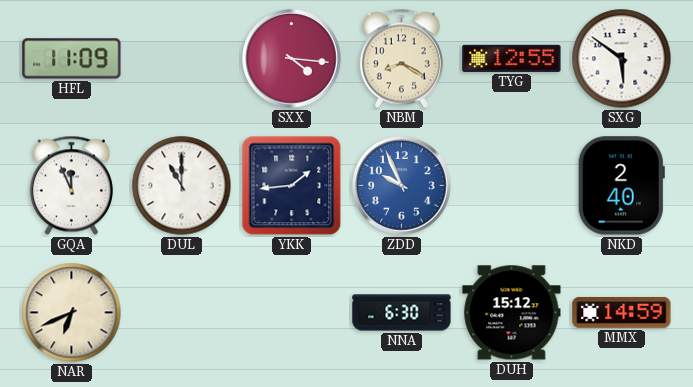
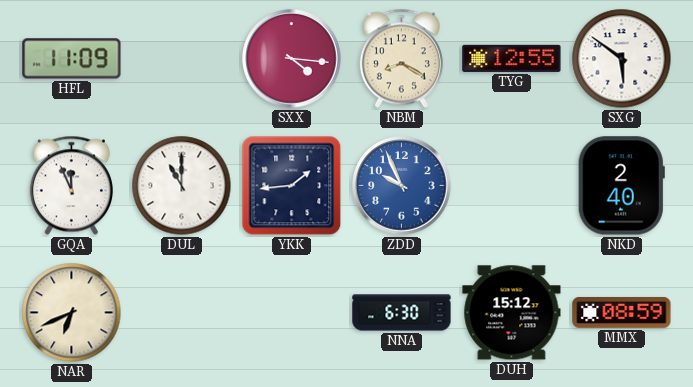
MMX: 14:59 -> 08:59
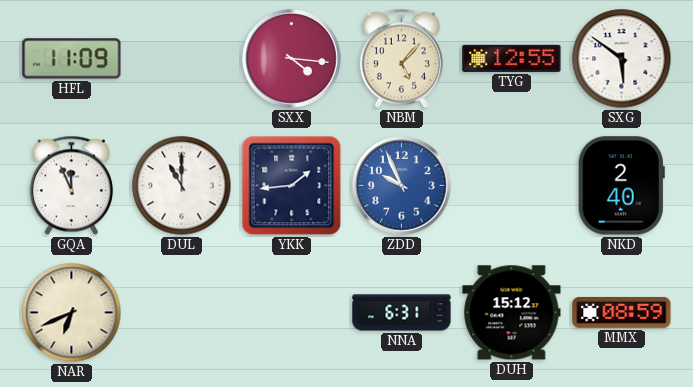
NBM: 8:20 -> 5:07
NNA: 6:30 -> 6:31
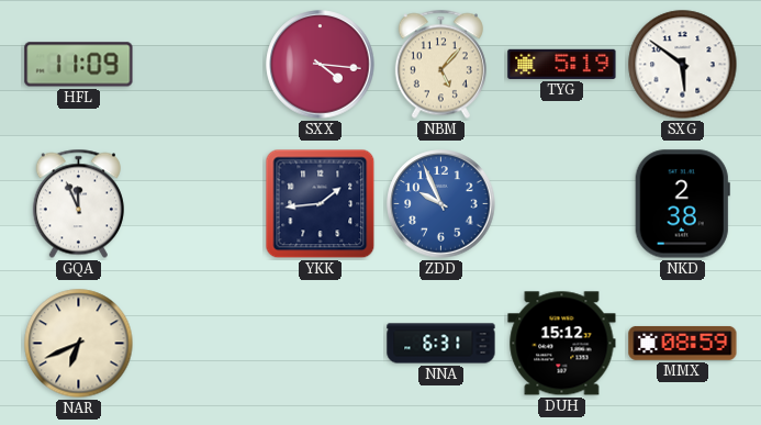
TYG: 12:55 -> 5:19
DUL: 11:00 -> none
NKD: 2:40 -> 2:38
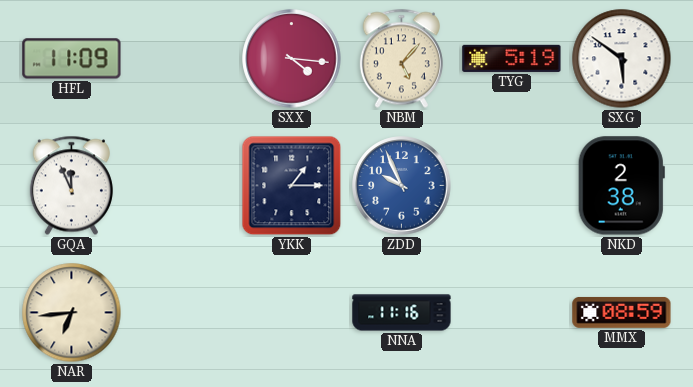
YKK: 1:44 -> 1:15
NAR: 6:41 -> 6:44
NNA: 6:31 -> 11:16
DUH: 15:12 -> none
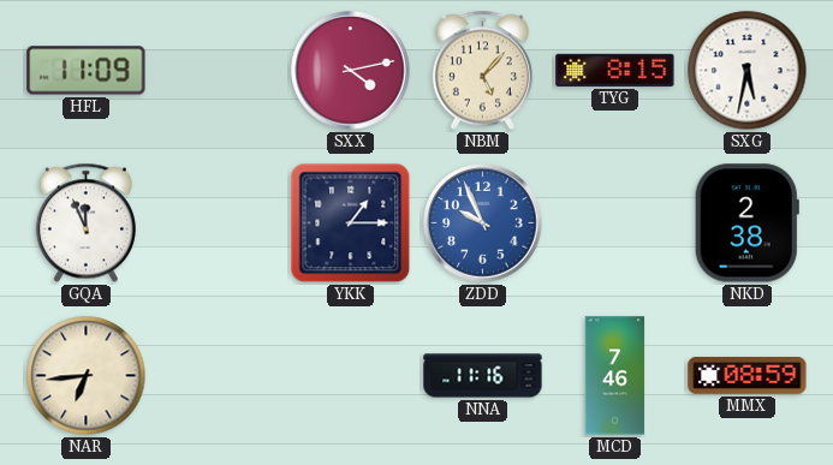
SXX: 4:16 -> 4:13
TYG: 5:19 -> 8:15
SXG: 5:51 -> 5:32
MCD: none -> 7:46
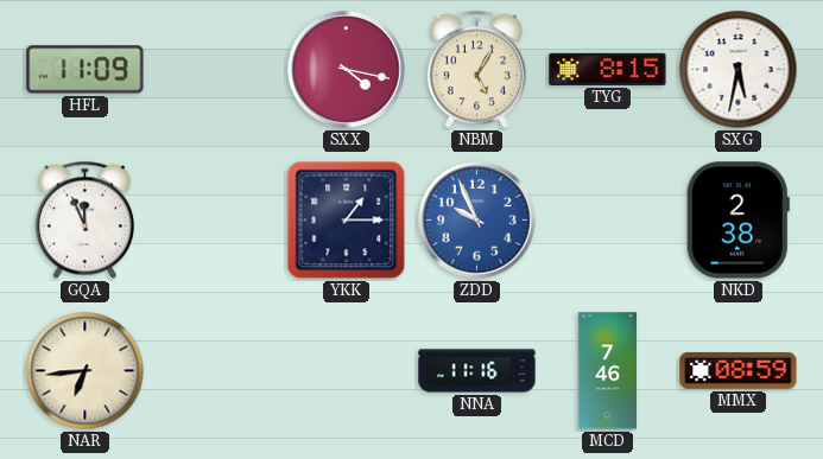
SXX: 4:13 -> 4:17
NBM: 5:07 -> 5:05
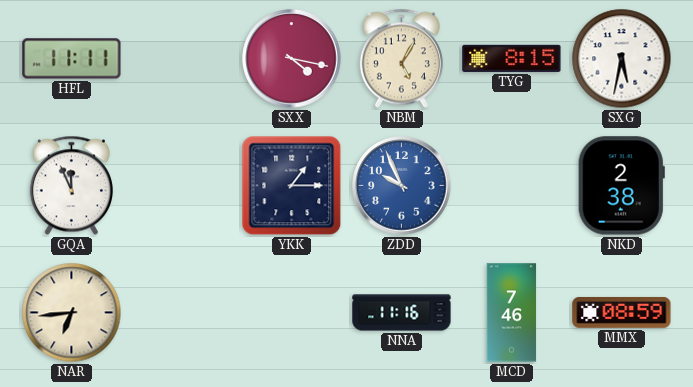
HFL: 11:09 -> 11:11
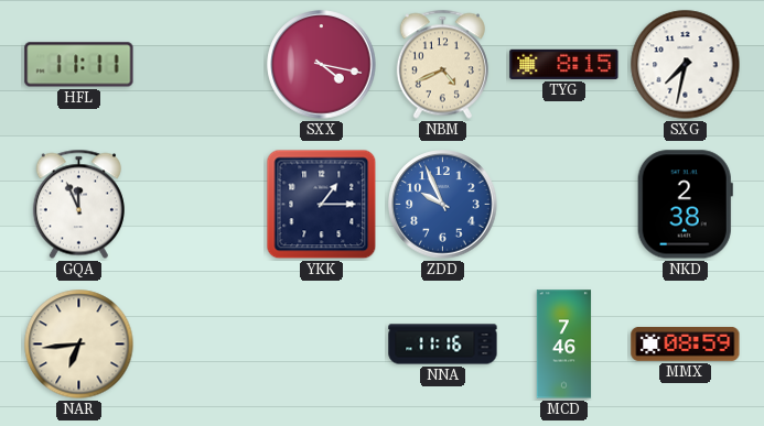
NBM: 5:05 -> 4:41
SXG: 5:32 -> 7:32
